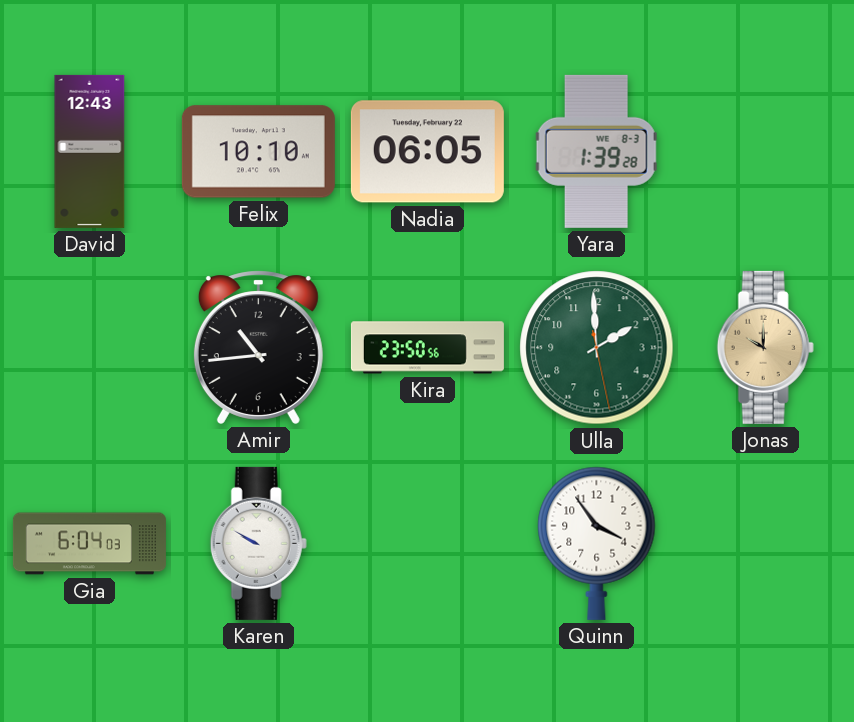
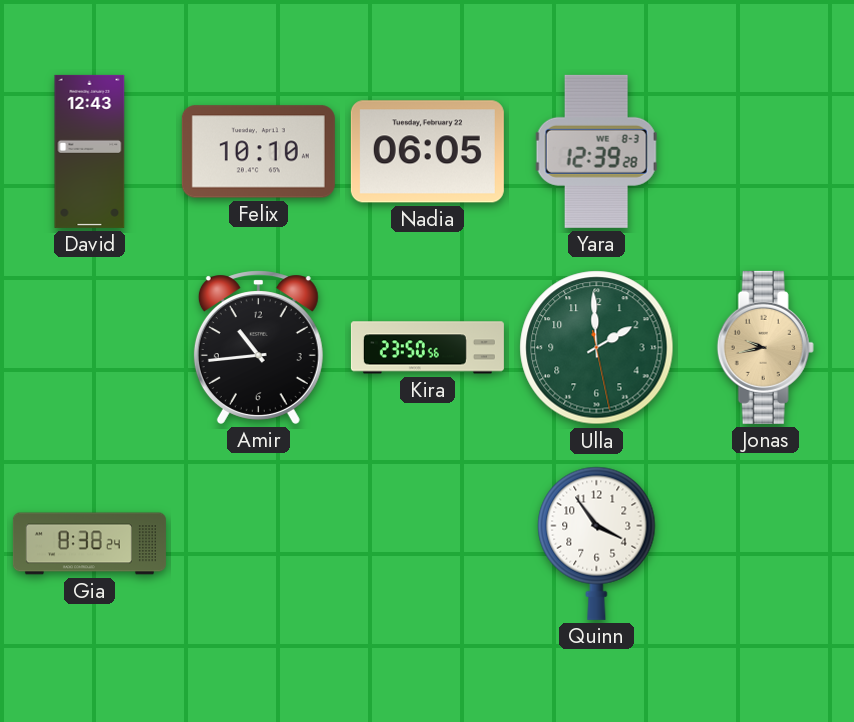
Yara: 1:39 -> 12:39
Jonas: 10:00 -> 9:43
Gia: 6:04 -> 8:38
Karen: 9:50 -> none
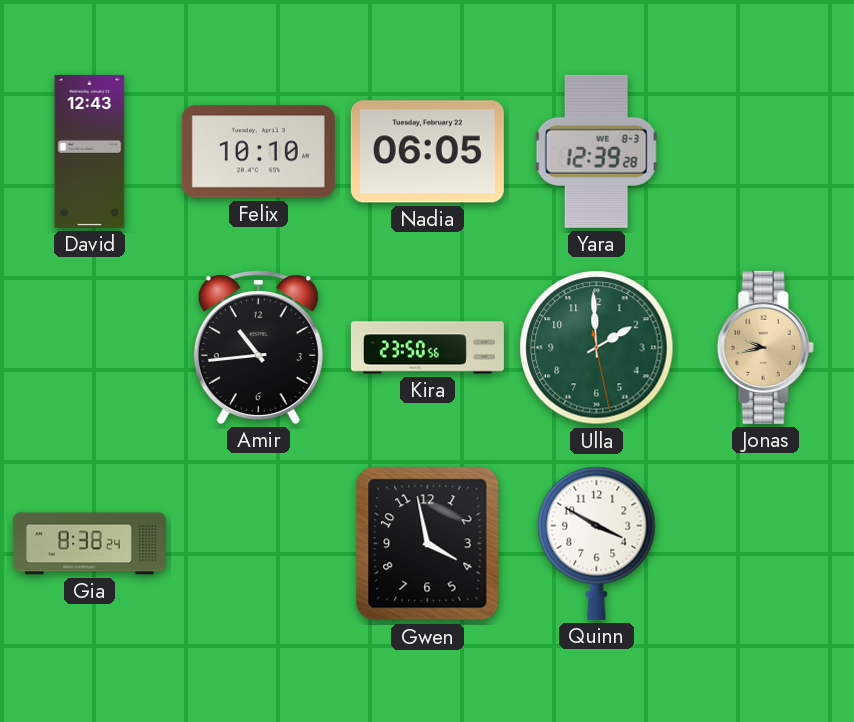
Gwen: none -> 3:58
Quinn: 3:54 -> 3:50
